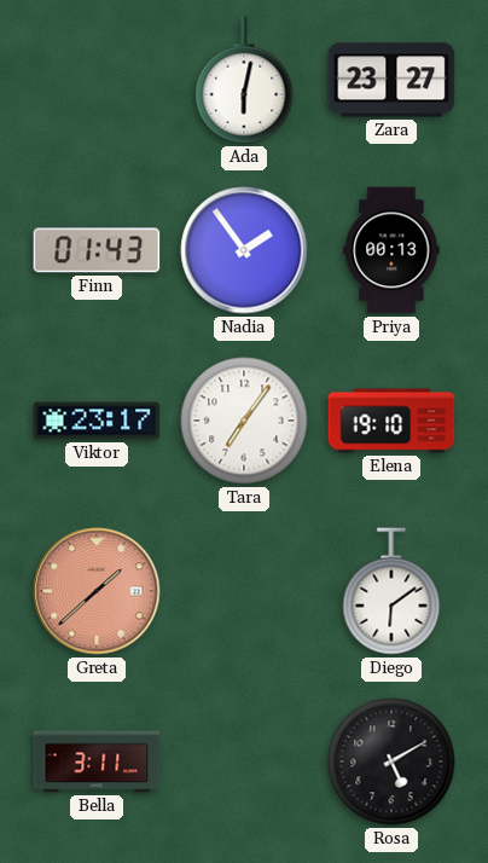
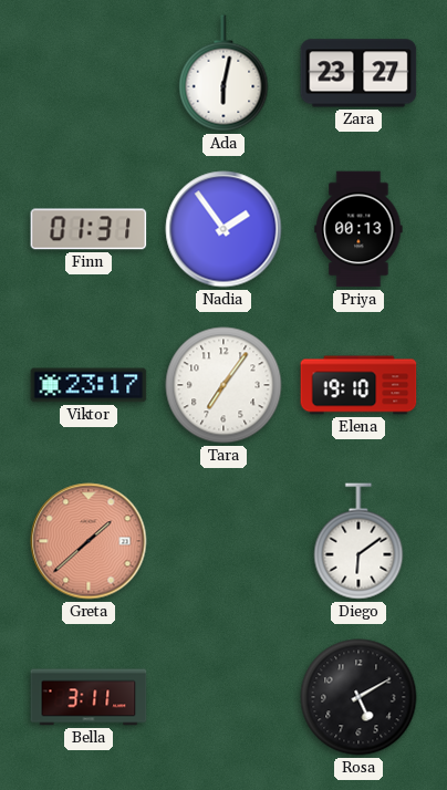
Finn: 01:43 -> 01:31
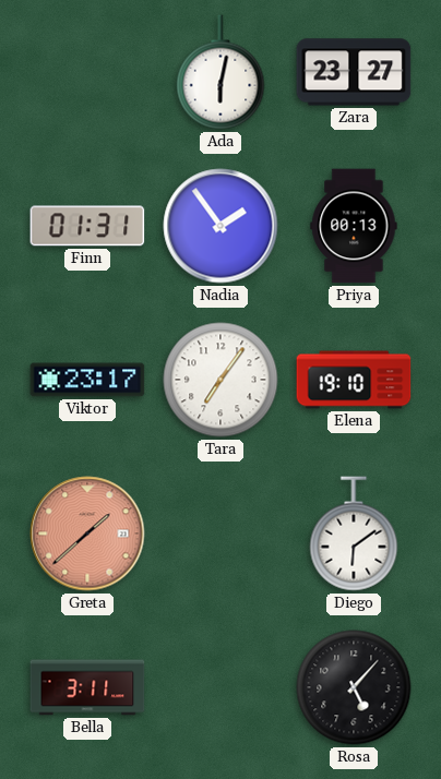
Rosa: 5:10 -> 5:07
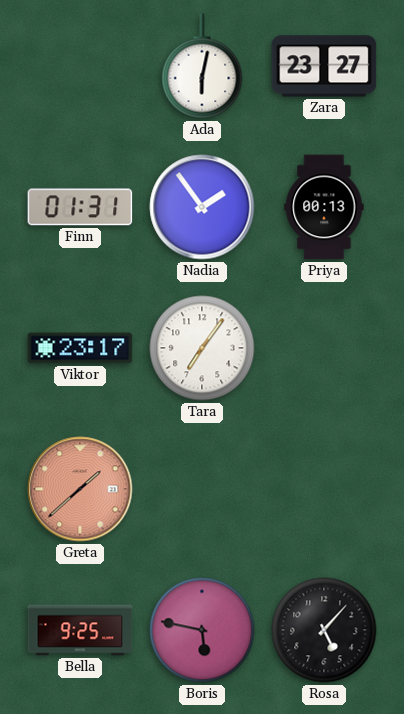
Elena: 19:10 -> none
Diego: 6:09 -> none
Bella: 3:11 -> 9:25
Boris: none -> 5:47
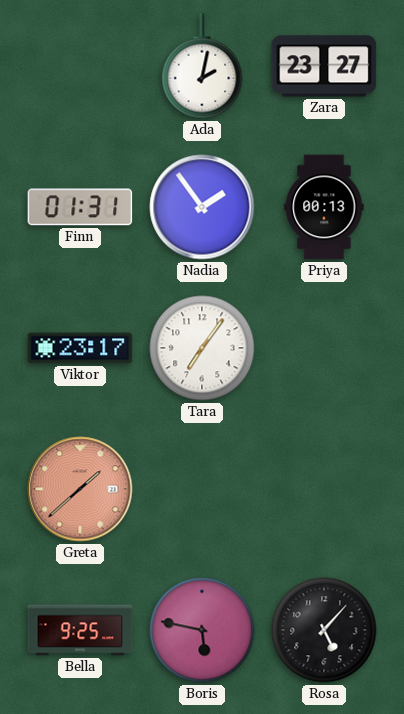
Ada: 6:02 -> 2:02
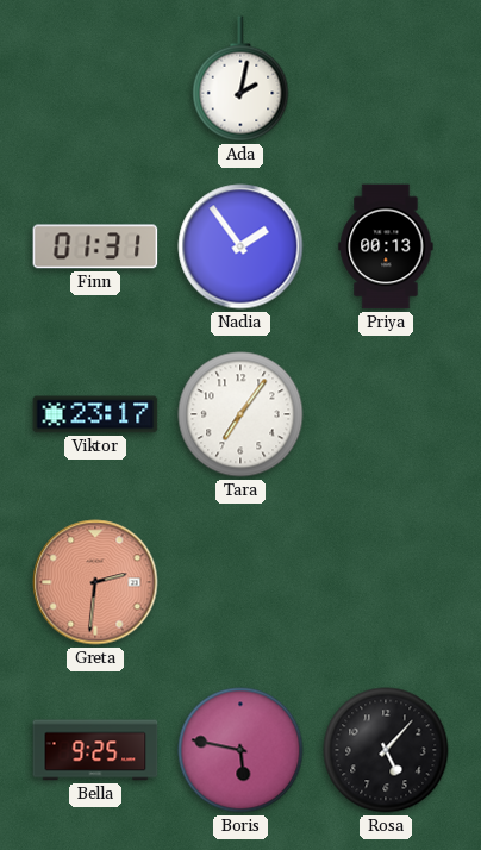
Zara: 23:27 -> none
Greta: 1:38 -> 2:31
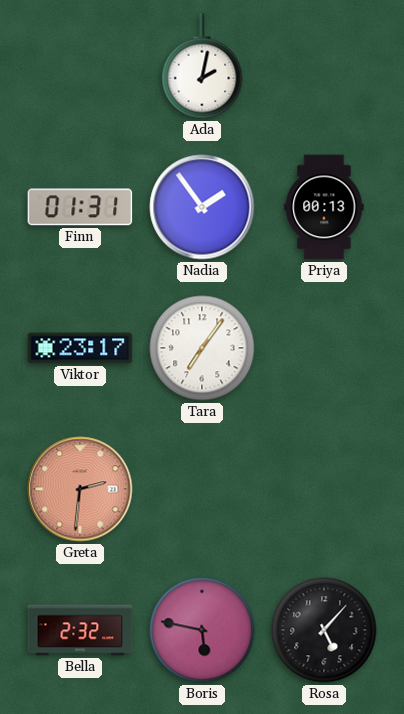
Bella: 9:25 -> 2:32
